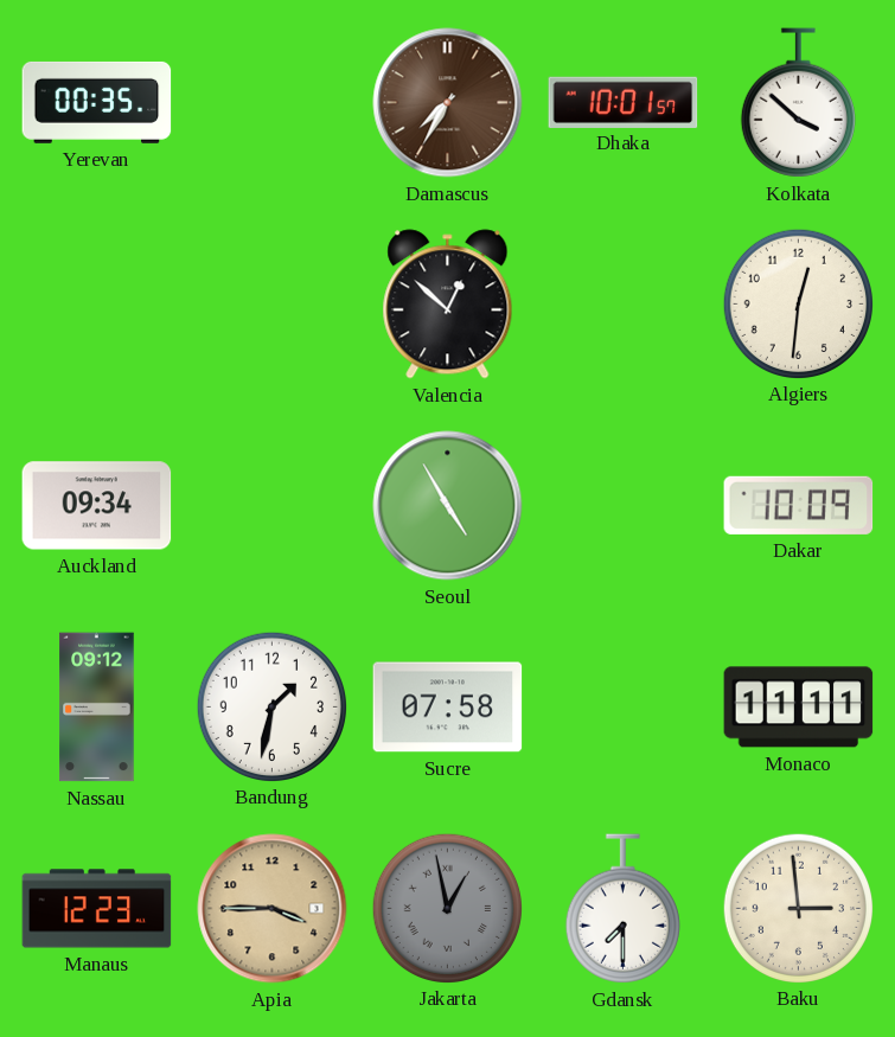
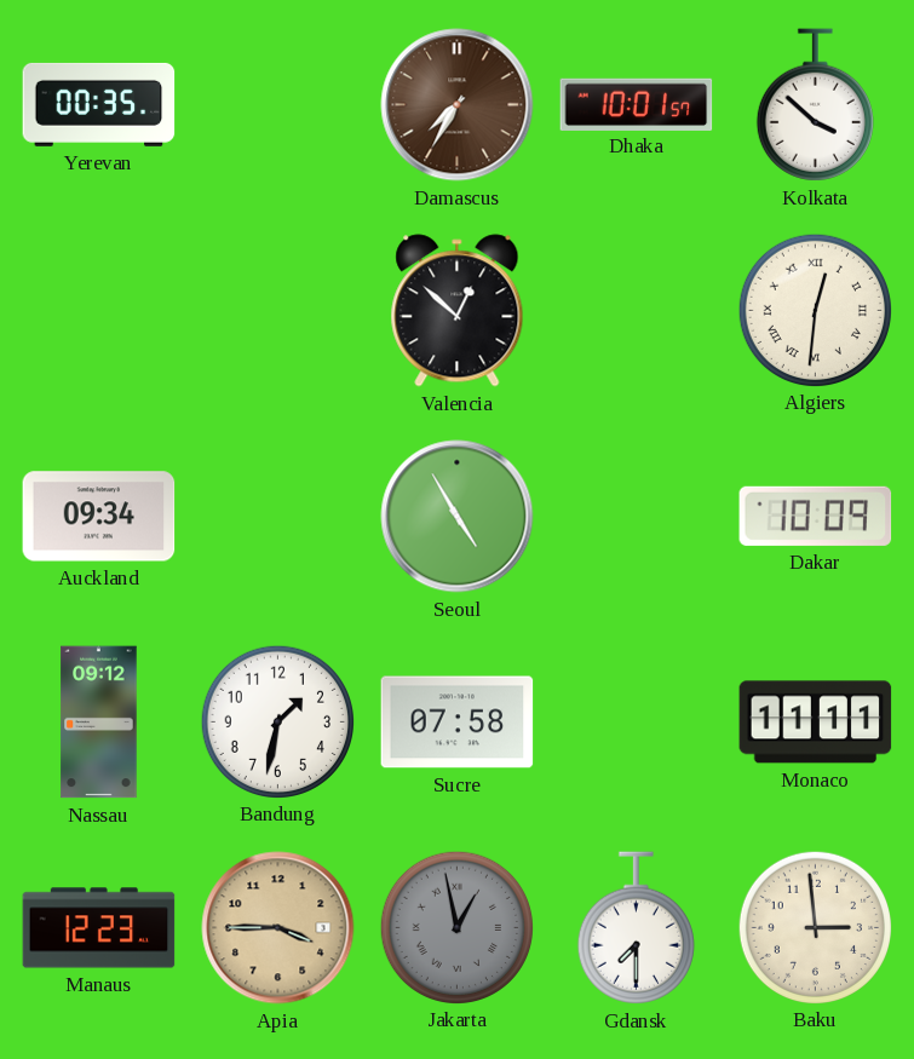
Algiers numerals: Arabic -> Roman
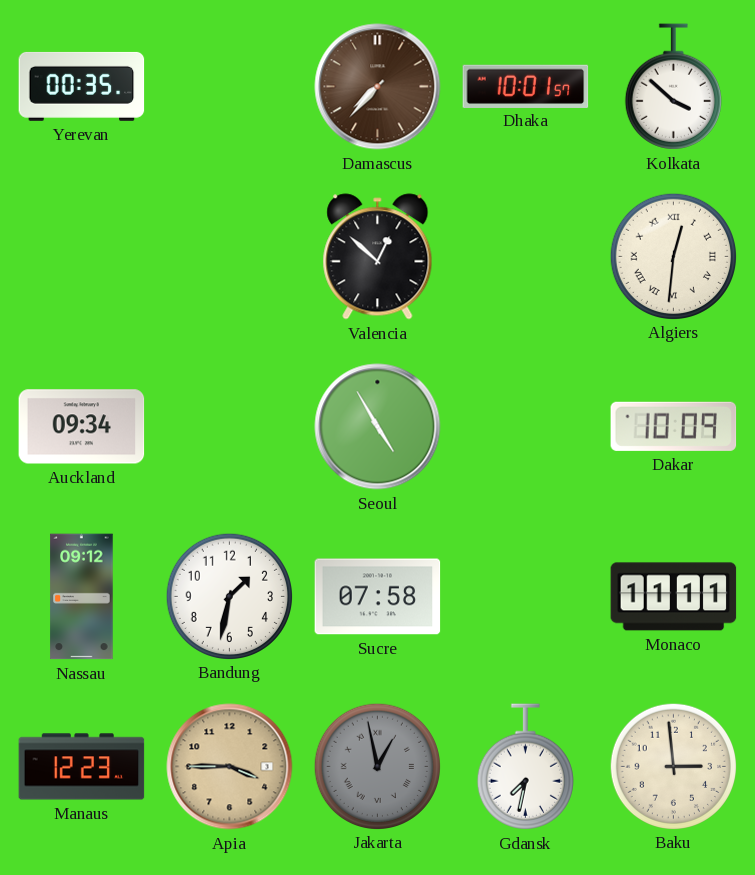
Damascus: 7:35 -> 7:37
Gdansk: 7:30 -> 7:32
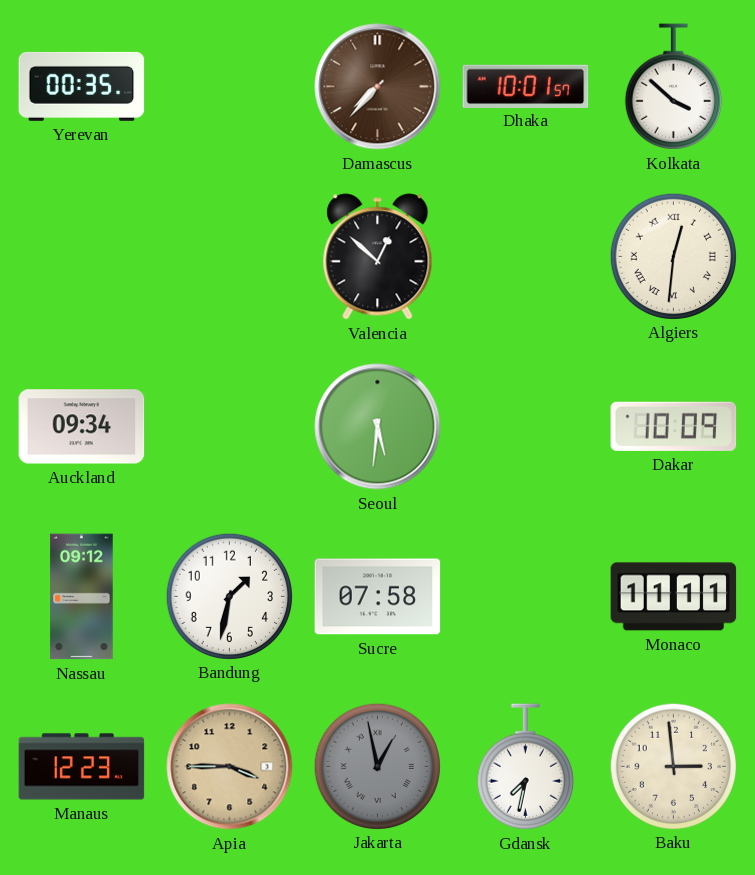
Seoul: 4:55 -> 5:31
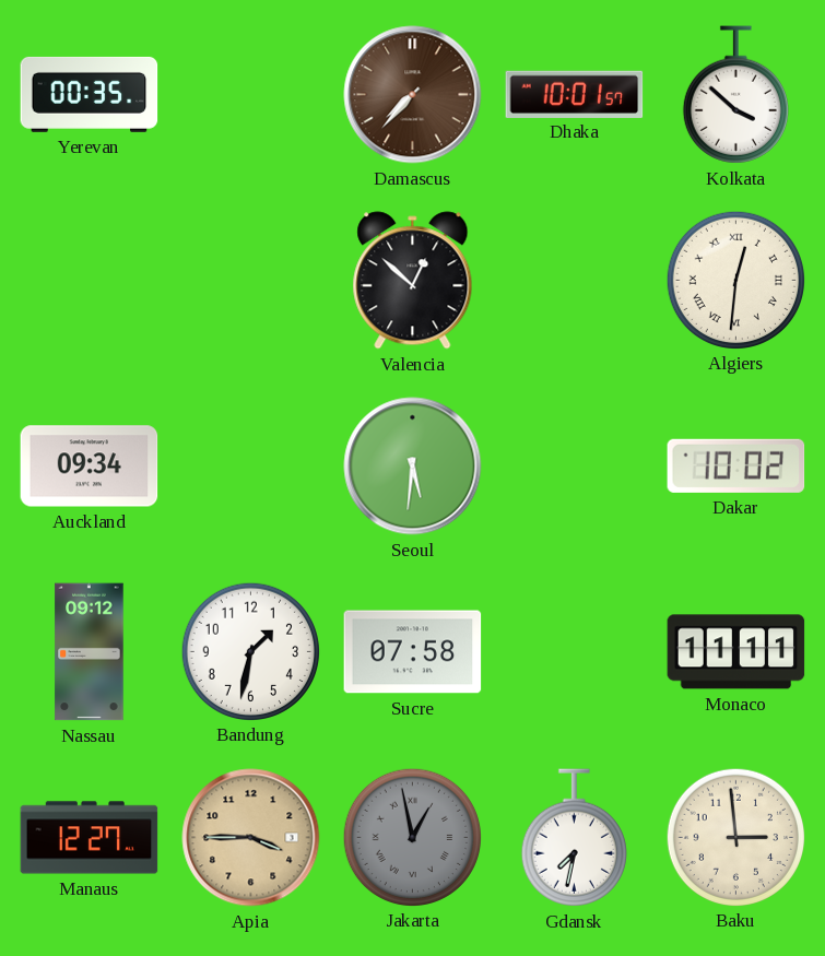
Dakar: 10:09 -> 10:02
Manaus: 12:23 -> 12:27
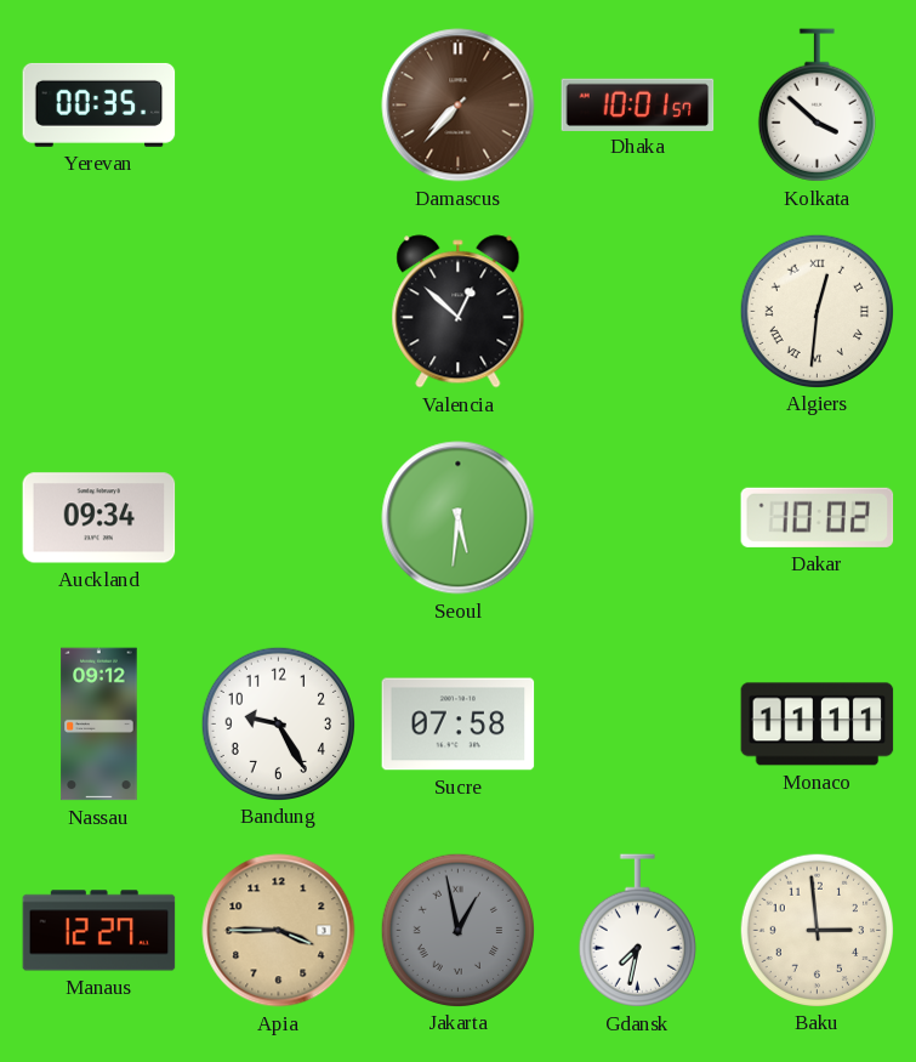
Bandung: 1:32 -> 9:25
